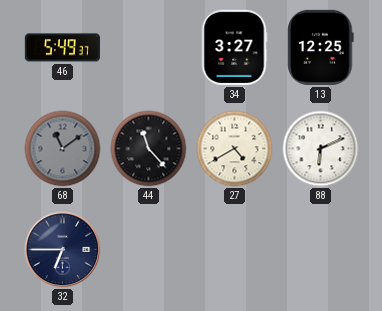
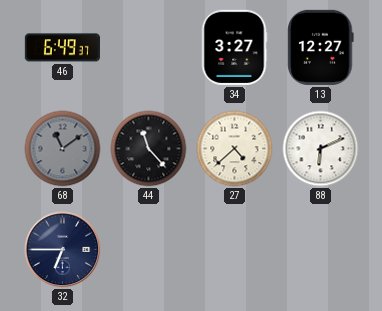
46: 5:49 -> 6:49
13: 12:25 -> 12:27
27: 4:40 -> 4:38
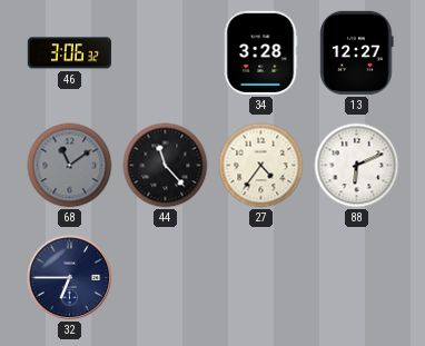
46: 6:49 -> 3:06
34: 3:27 -> 3:28
27: 4:38 -> 4:36
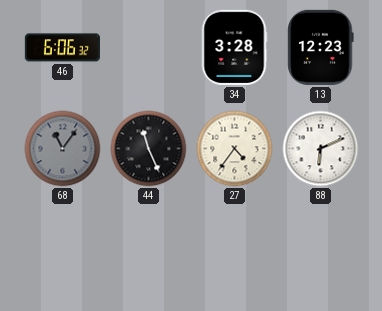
46: 3:06 -> 6:06
13: 12:27 -> 12:23
68: 11:09 -> 11:06
44: 11:23 -> 11:26
32: 6:45 -> none
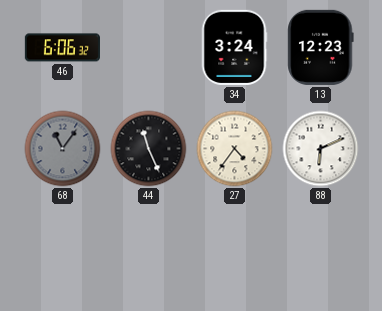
34: 3:28 -> 3:24
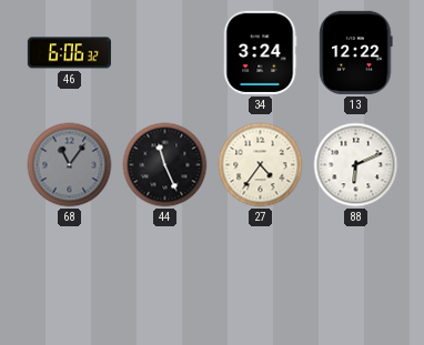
13: 12:23 -> 12:22
